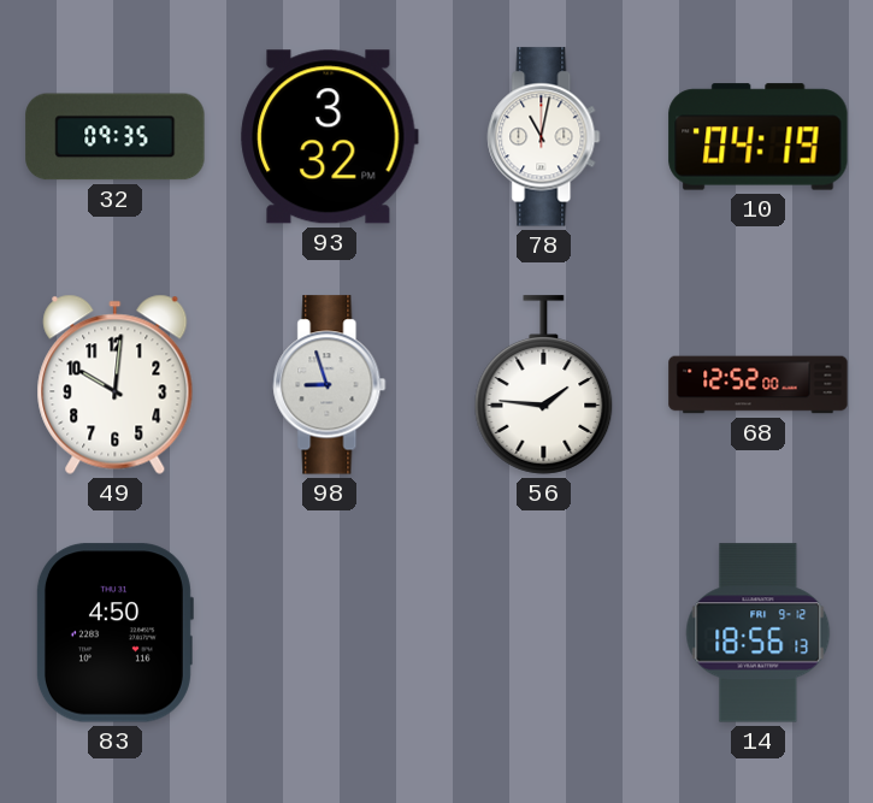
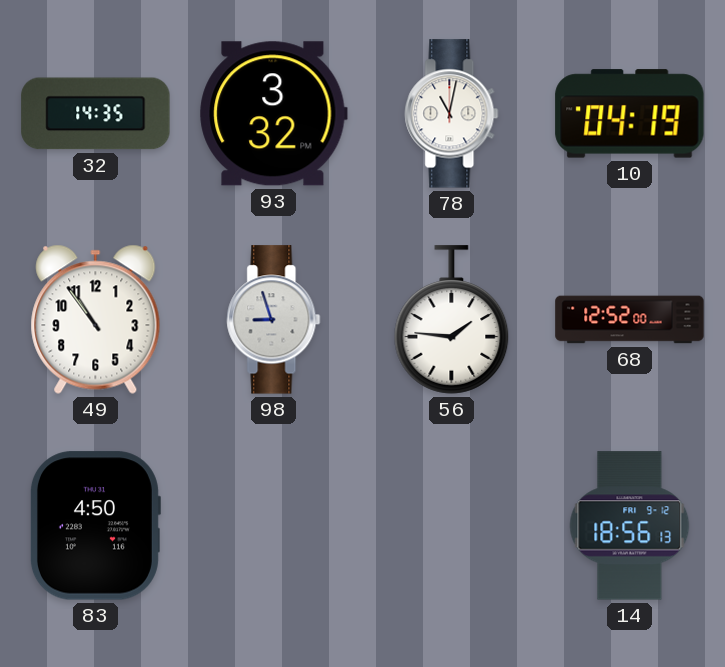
32: 09:35 -> 14:35
49: 10:01 -> 10:54
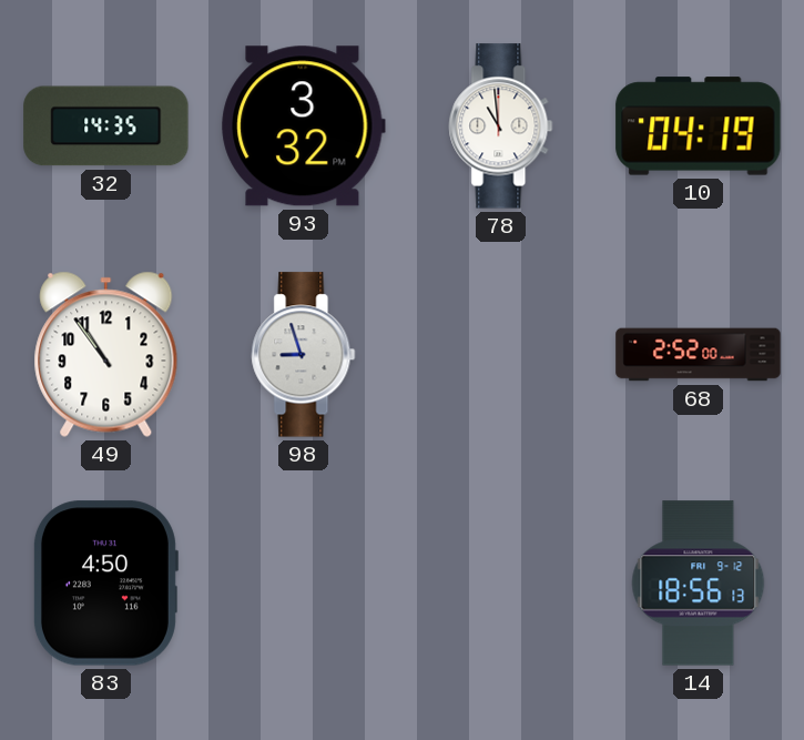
78: 11:02 -> 10:59
56: 1:46 -> none
68: 12:52 -> 2:52
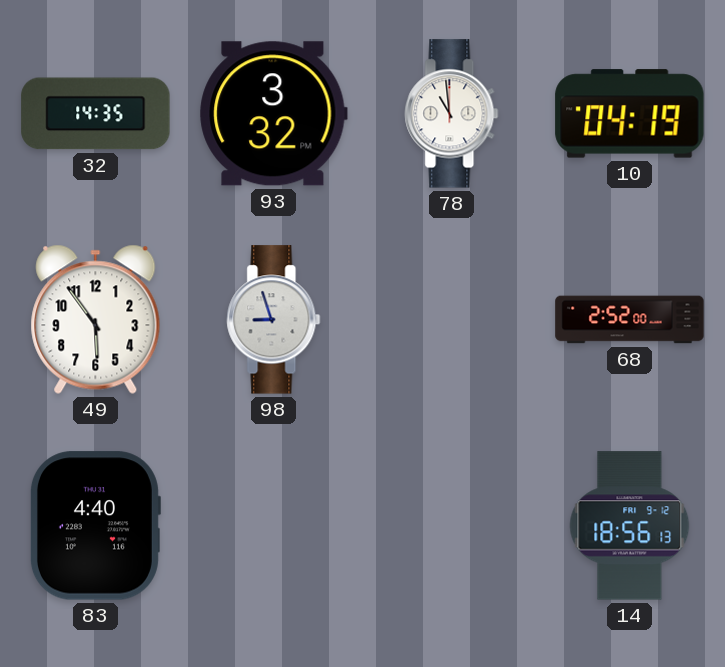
49: 10:54 -> 5:54
83: 4:50 -> 4:40
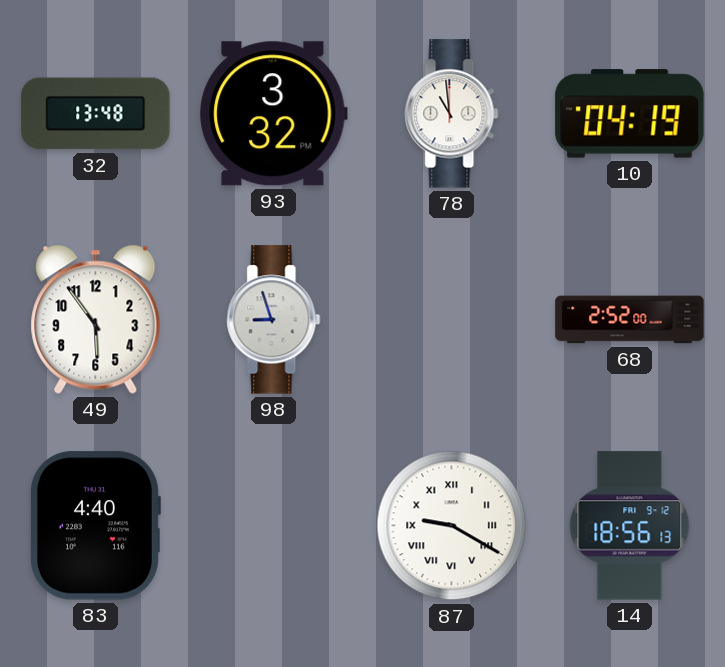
32: 14:35 -> 13:48
87: none -> 9:20
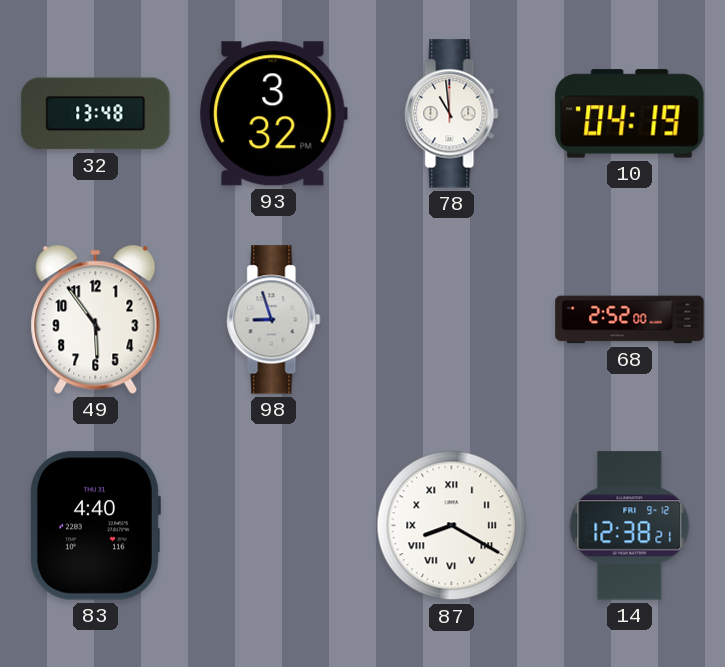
87: 9:20 -> 8:20
14: 18:56 -> 12:38
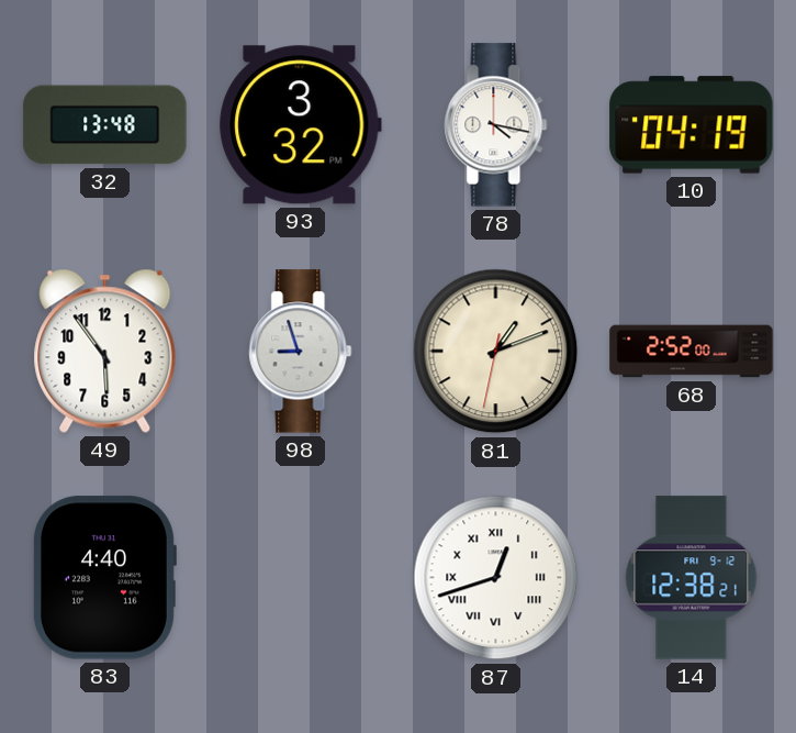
78: 10:59 -> 4:17
81: none -> 1:11
87: 8:20 -> 12:42
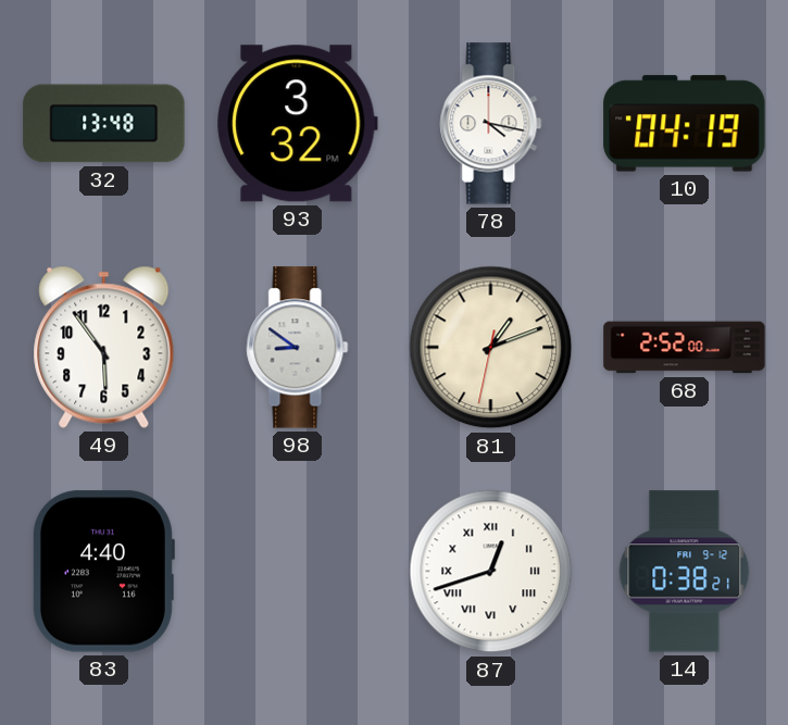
98: 8:57 -> 8:51
14: 12:38 -> 0:38
